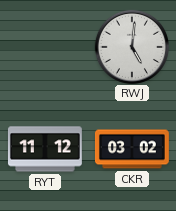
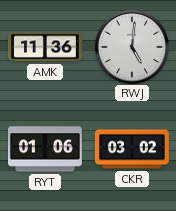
AMK: none -> 11:36
RYT: 11:12 -> 01:06
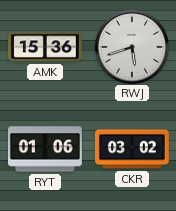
AMK: 11:36 -> 15:36
RWJ: 5:01 -> 5:42
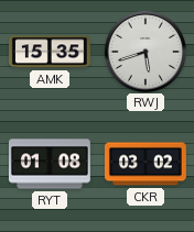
AMK: 15:36 -> 15:35
RYT: 01:06 -> 01:08
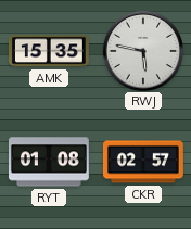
RWJ: 5:42 -> 5:47
CKR: 03:02 -> 02:57
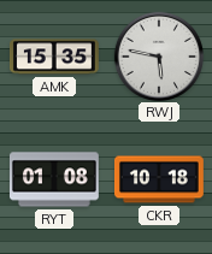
CKR: 02:57 -> 10:18
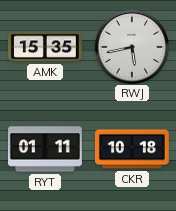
RWJ: 5:47 -> 5:43
RYT: 01:08 -> 01:11
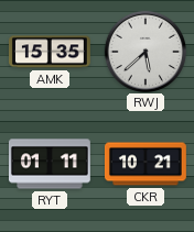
RWJ: 5:43 -> 5:38
CKR: 10:18 -> 10:21
